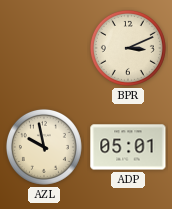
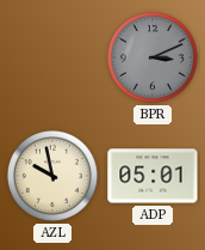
BPR dial: cream -> grey
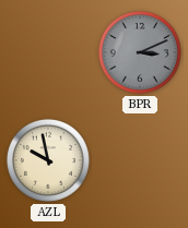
ADP: 05:01 -> none
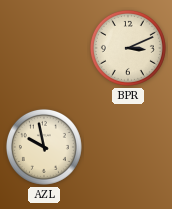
BPR dial: grey -> cream
